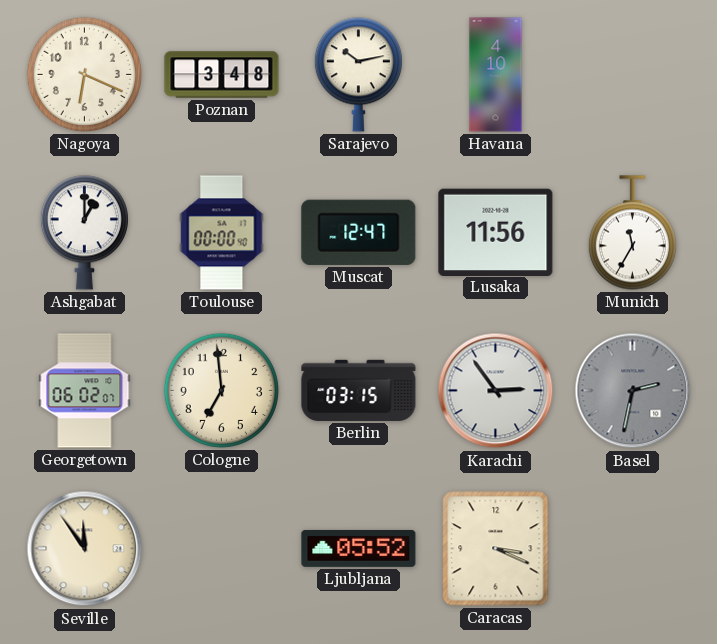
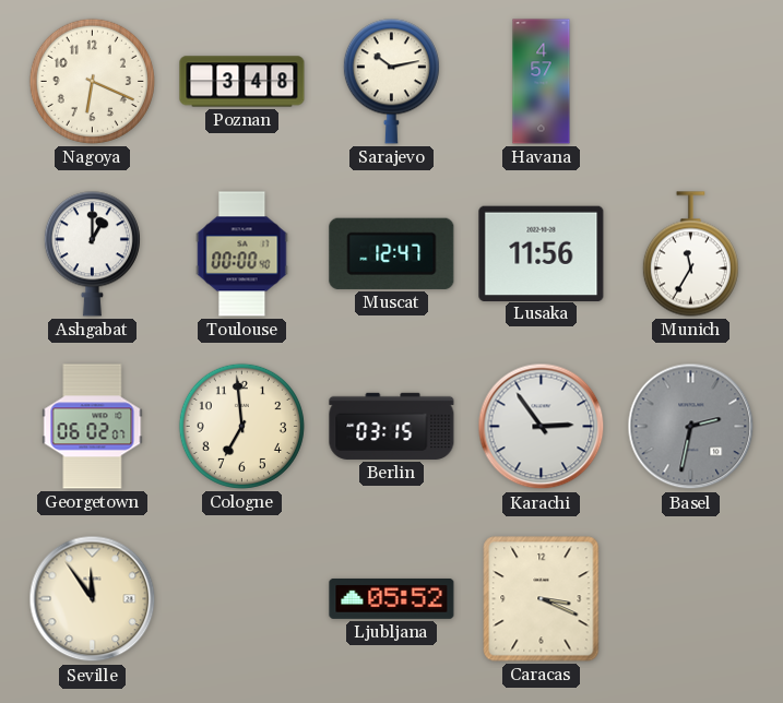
Havana: 4:10 -> 4:57
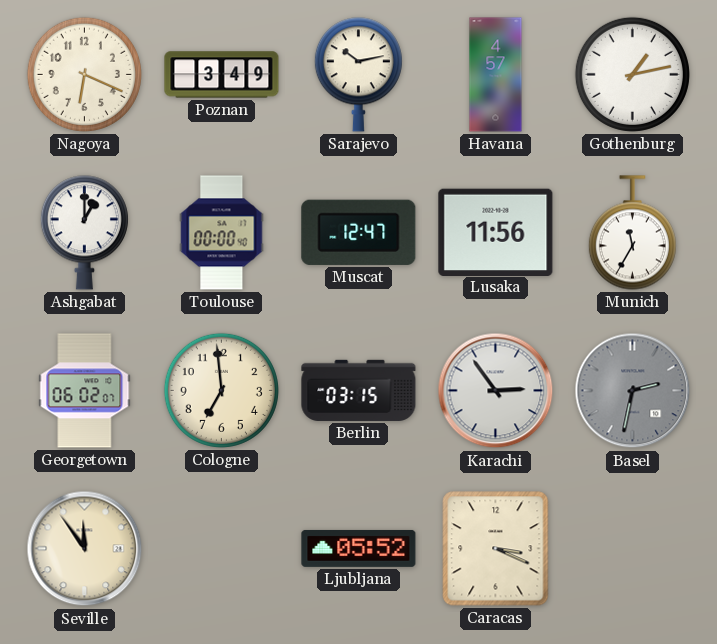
Poznan: 3:48 -> 3:49
Gothenburg: none -> 1:13
